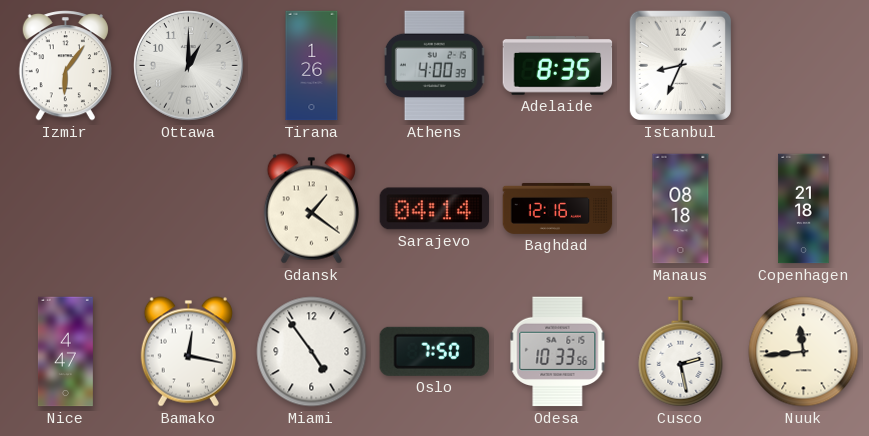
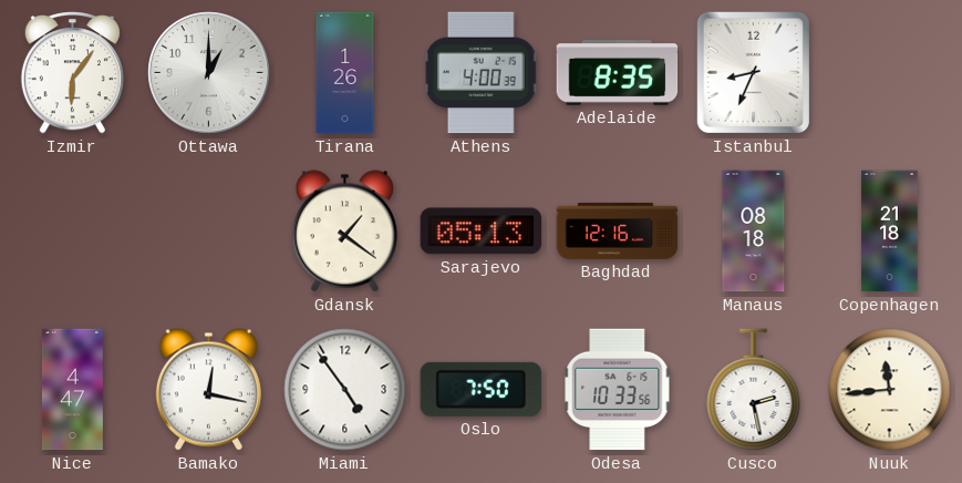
Sarajevo: 04:14 -> 05:13
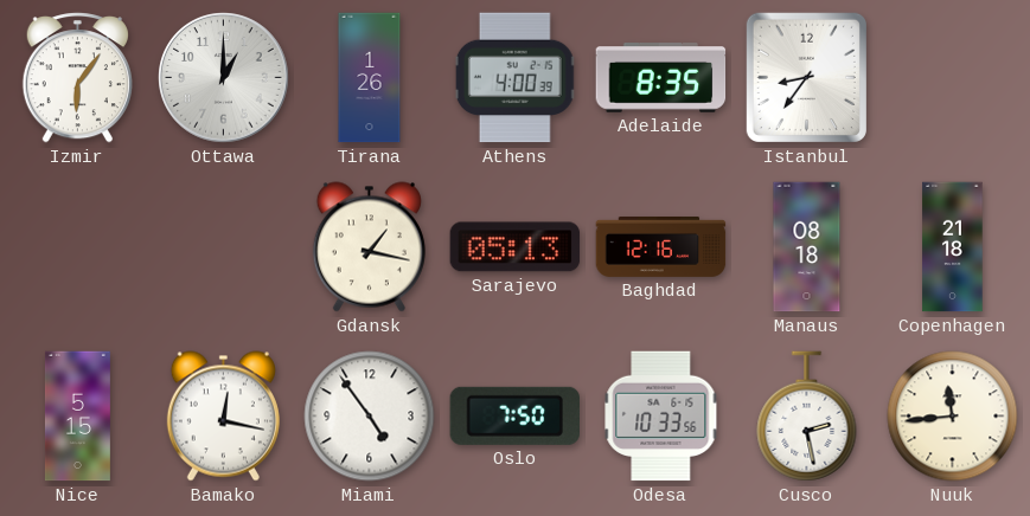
Istanbul: 8:34 -> 8:36
Gdansk: 1:21 -> 1:17
Nice: 4:47 -> 5:15
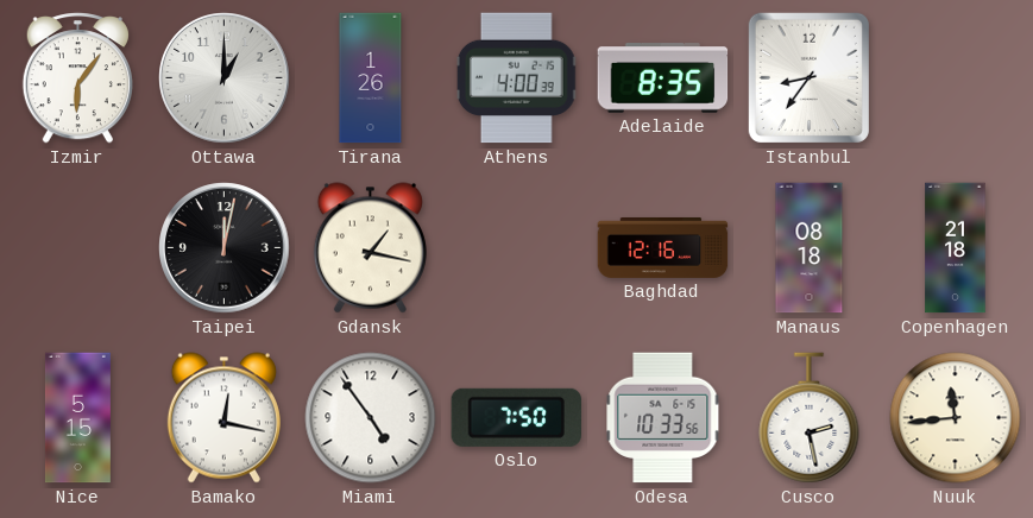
Taipei: none -> 12:02
Sarajevo: 05:13 -> none
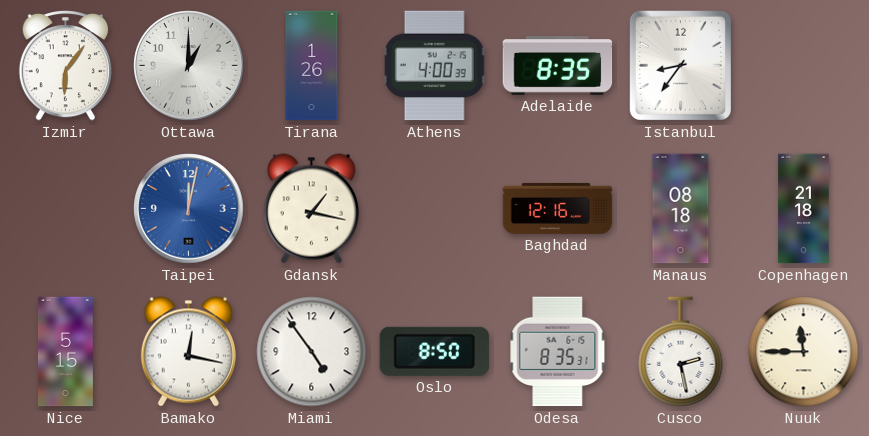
Taipei dial: black -> blue
Oslo: 7:50 -> 8:50
Odesa: 10:33 -> 8:35
Nuuk: 11:44 -> 11:45
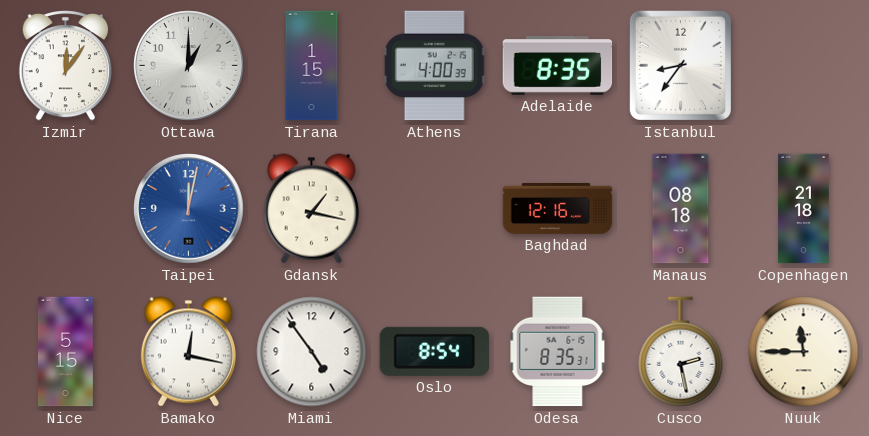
Izmir: 6:06 -> 12:06
Tirana: 1:26 -> 1:15
Oslo: 8:50 -> 8:54
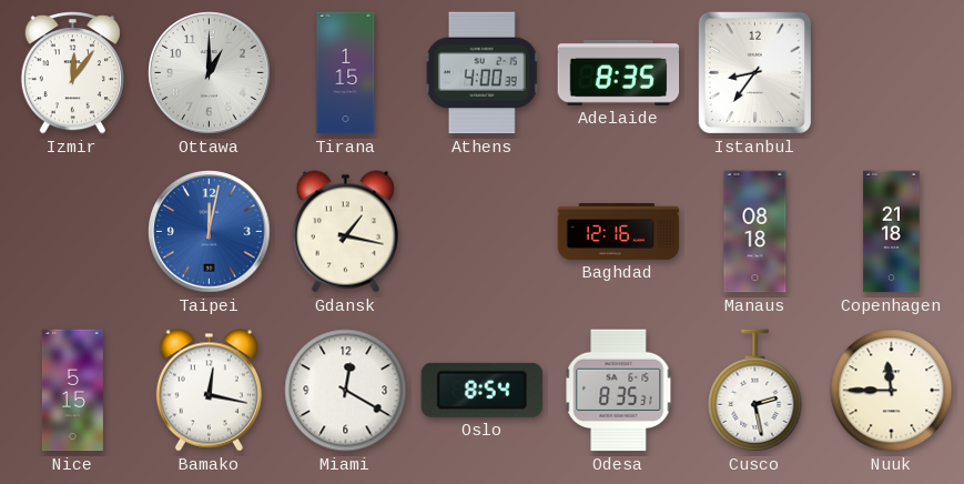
Miami: 4:54 -> 12:20
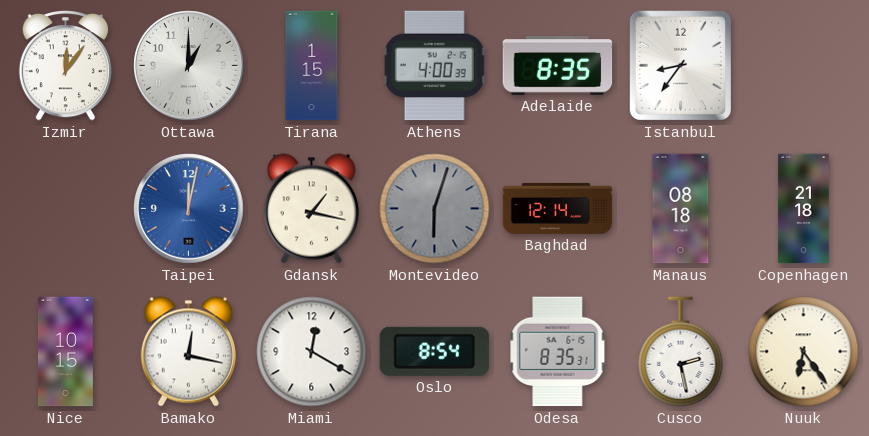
Montevideo: none -> 6:03
Baghdad: 12:16 -> 12:14
Nice: 5:15 -> 10:15
Nuuk: 11:45 -> 6:24
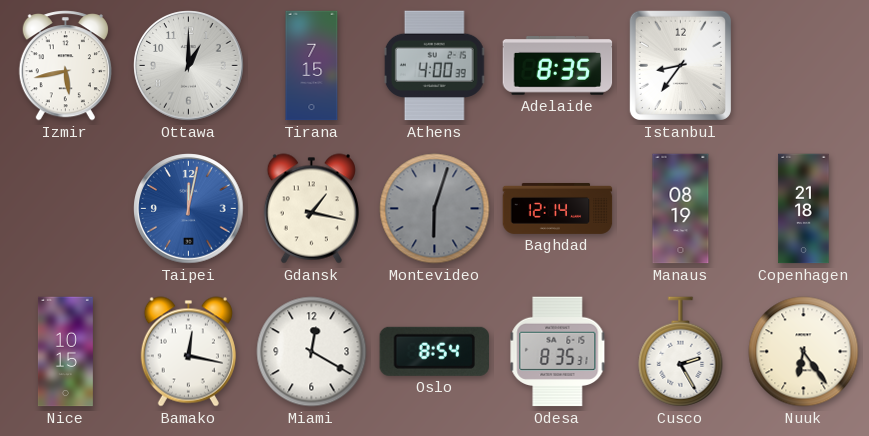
Izmir: 12:06 -> 5:43
Tirana: 1:15 -> 7:15
Manaus: 08:18 -> 08:19
Cusco: 2:28 -> 2:25
